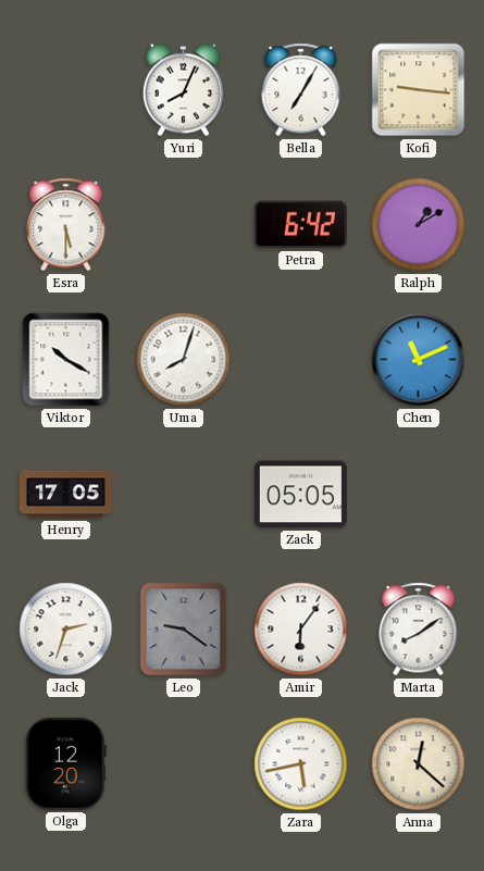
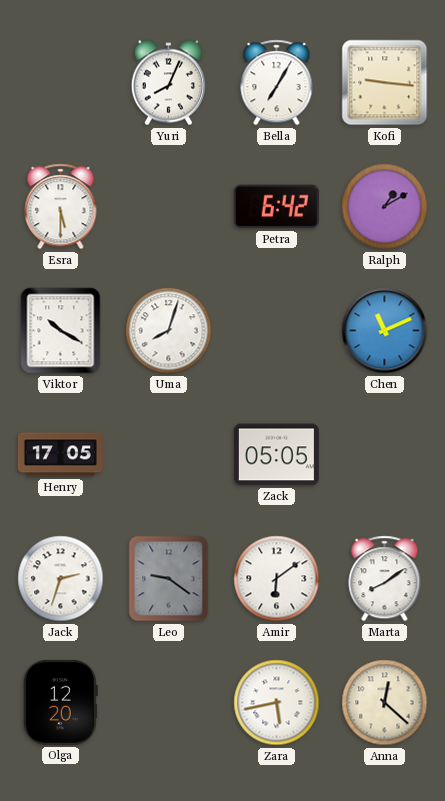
Amir: 6:06 -> 6:09
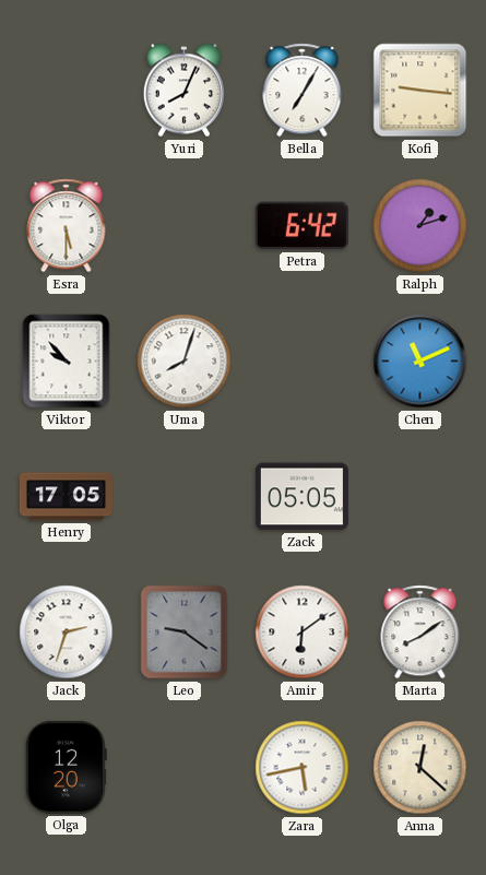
Ralph: 1:10 -> 1:12
Viktor: 10:20 -> 9:53
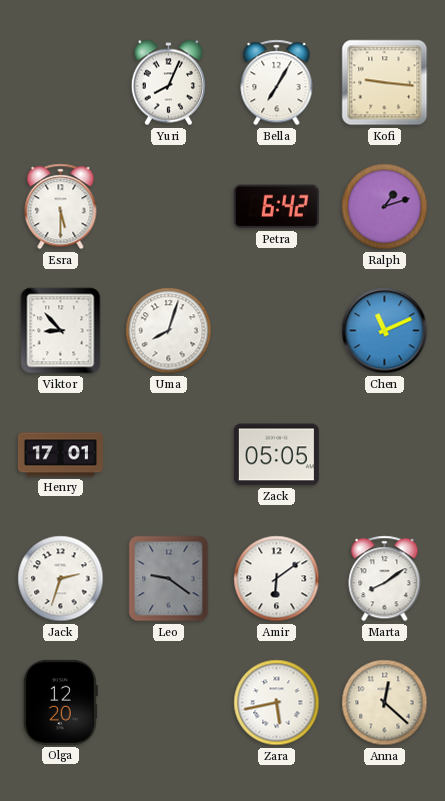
Viktor: 9:53 -> 8:53
Henry: 17:05 -> 17:01
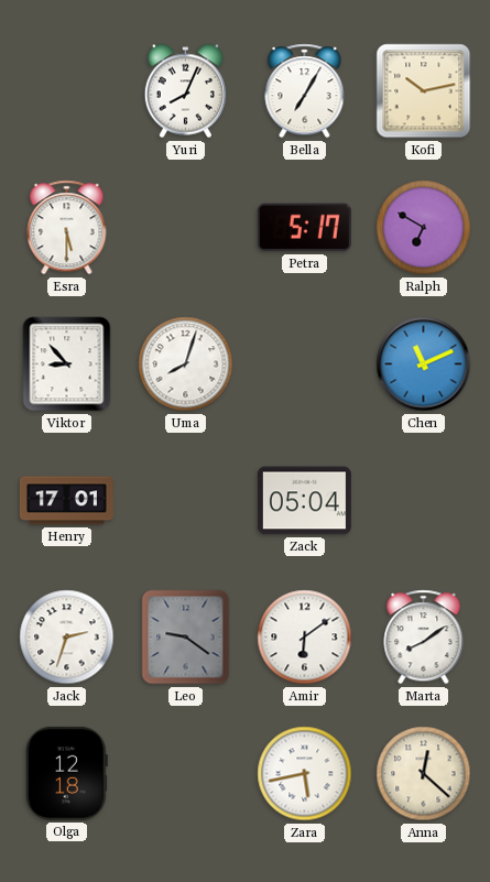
Kofi: 9:16 -> 10:13
Petra: 6:42 -> 5:17
Ralph: 1:12 -> 6:50
Zack: 05:05 -> 05:04
Olga: 12:20 -> 12:18
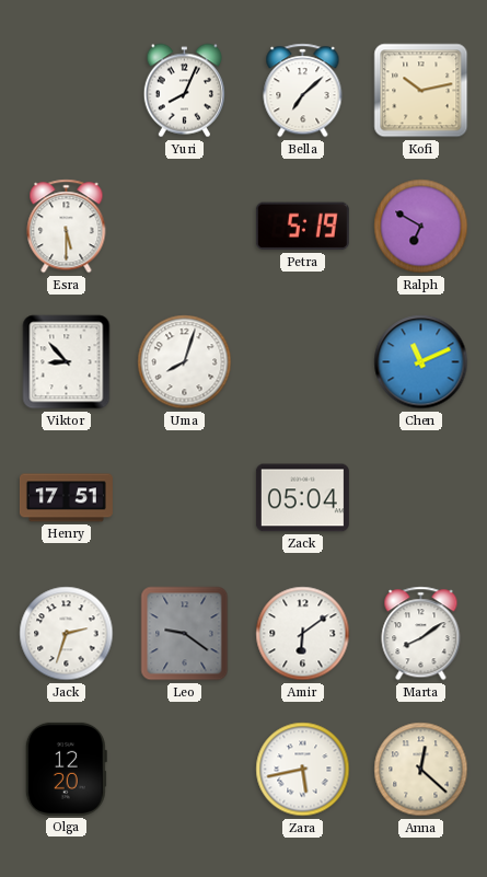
Bella: 7:05 -> 7:08
Petra: 5:17 -> 5:19
Henry: 17:01 -> 17:51
Olga: 12:18 -> 12:20
